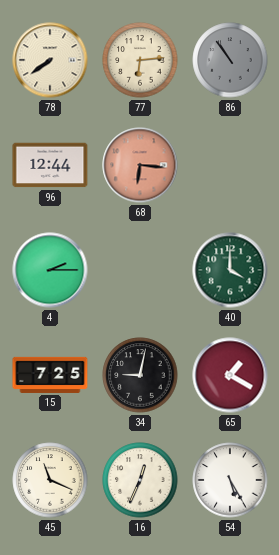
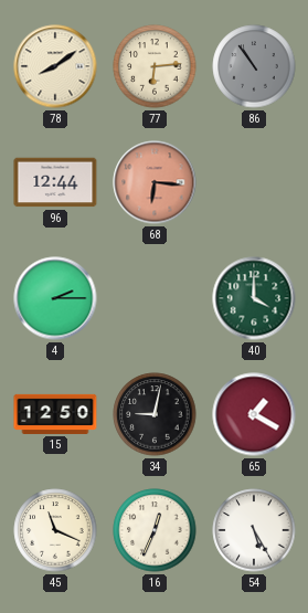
78: 7:39 -> 8:09
15: 7:25 -> 12:50
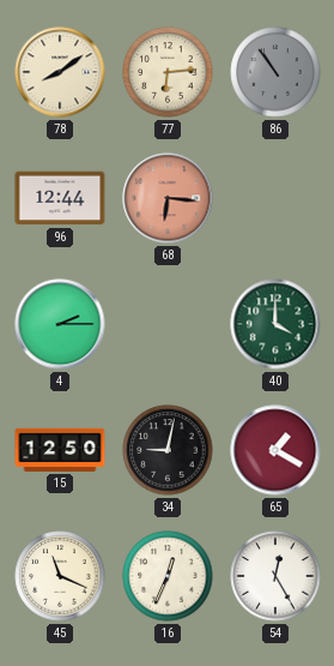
54: 5:25 -> 12:25
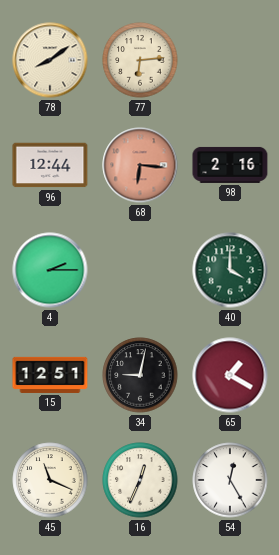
86: 10:54 -> none
98: none -> 2:16
15: 12:50 -> 12:51
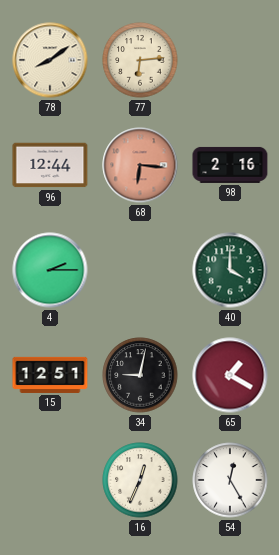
45: 11:19 -> none
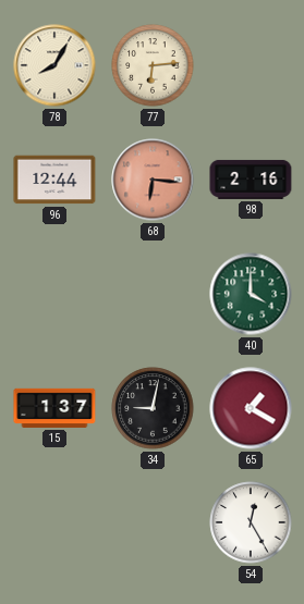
78: 8:09 -> 8:05
4: 2:15 -> none
15: 12:51 -> 1:37
16: 12:34 -> none
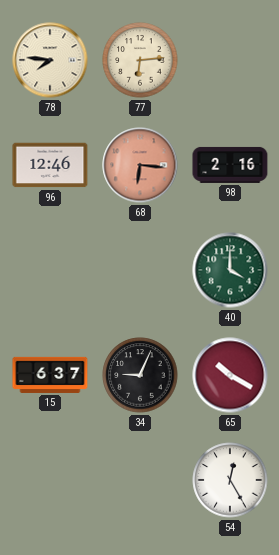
78: 8:05 -> 7:46
96: 12:44 -> 12:46
15: 1:37 -> 6:37
34: 9:02 -> 9:04
65: 1:20 -> 10:20
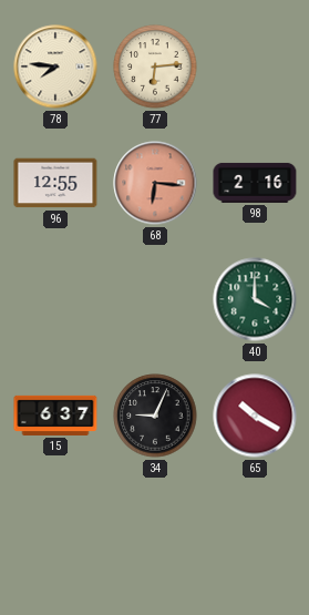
96: 12:46 -> 12:55
54: 12:25 -> none
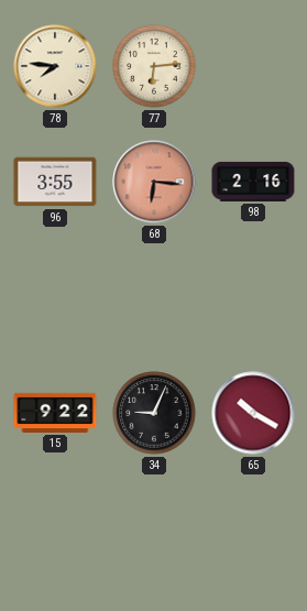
96: 12:55 -> 3:55
40: 4:00 -> none
15: 6:37 -> 9:22
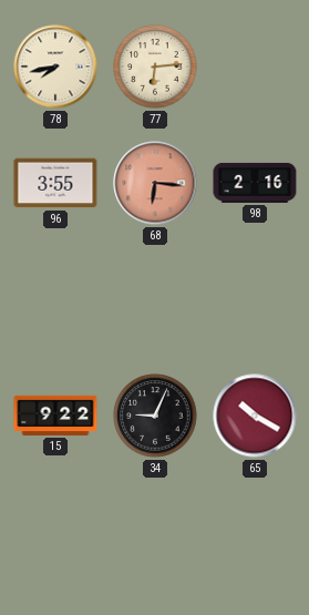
78: 7:46 -> 7:43
